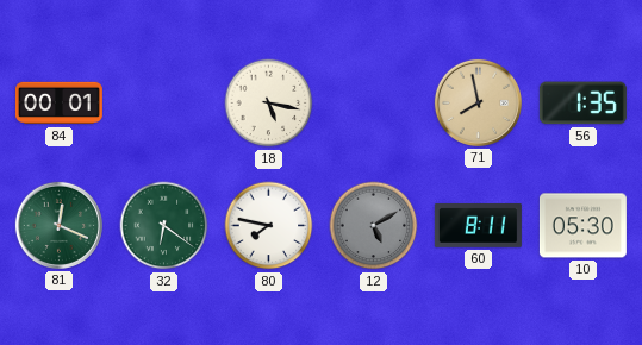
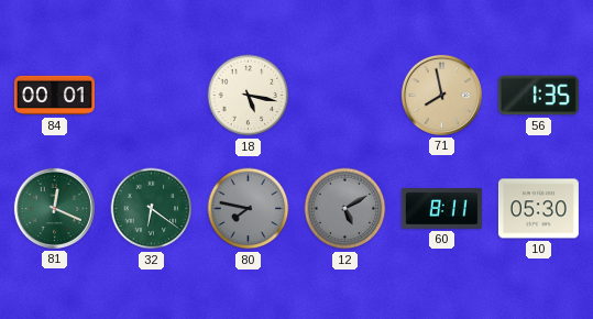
80 dial: white -> grey
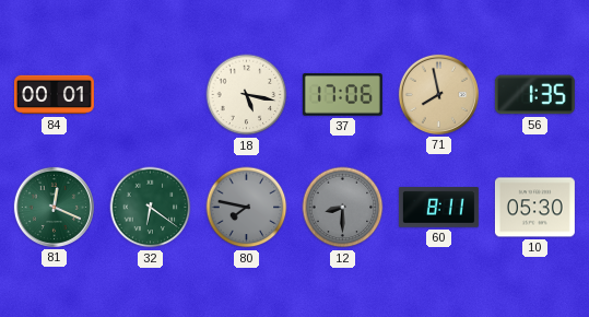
37: none -> 17:06
12: 5:10 -> 8:30
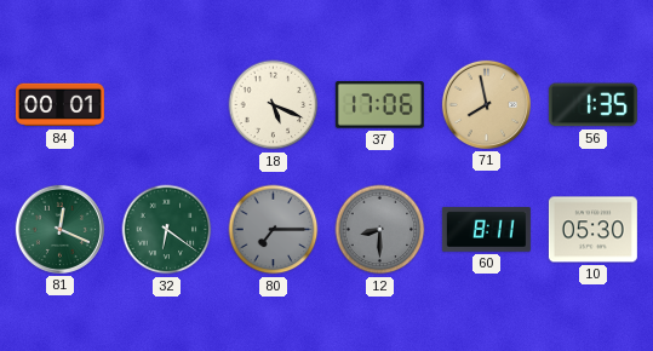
18: 5:17 -> 5:19
80: 7:47 -> 7:15
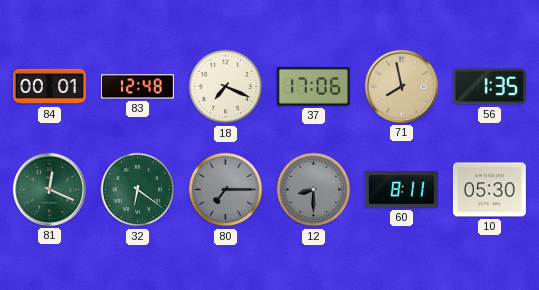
83: none -> 12:48
18: 5:19 -> 7:19
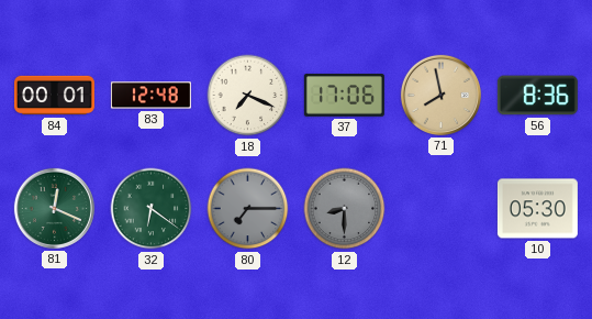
56: 1:35 -> 8:36
60: 8:11 -> none
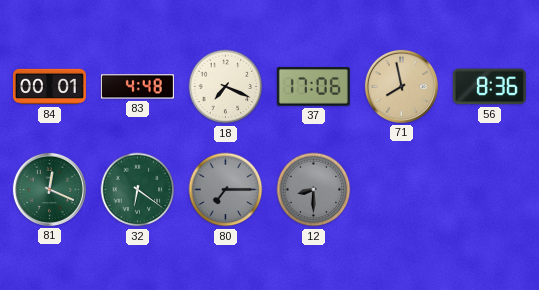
83: 12:48 -> 4:48
10: 05:30 -> none
